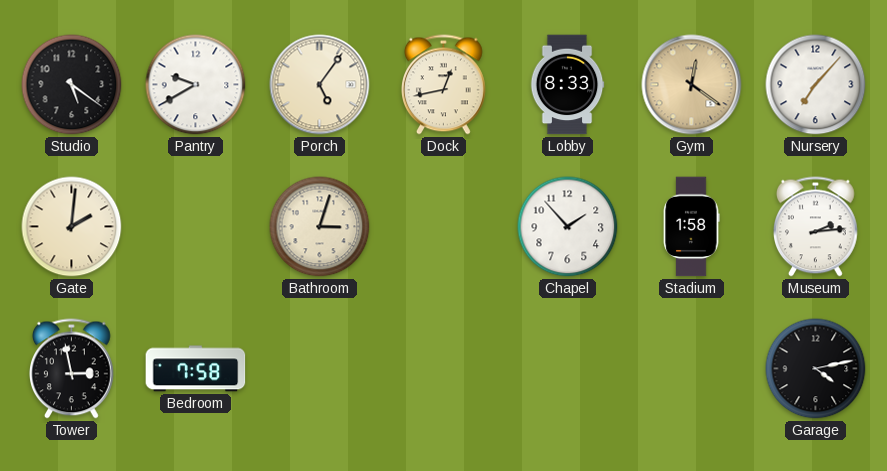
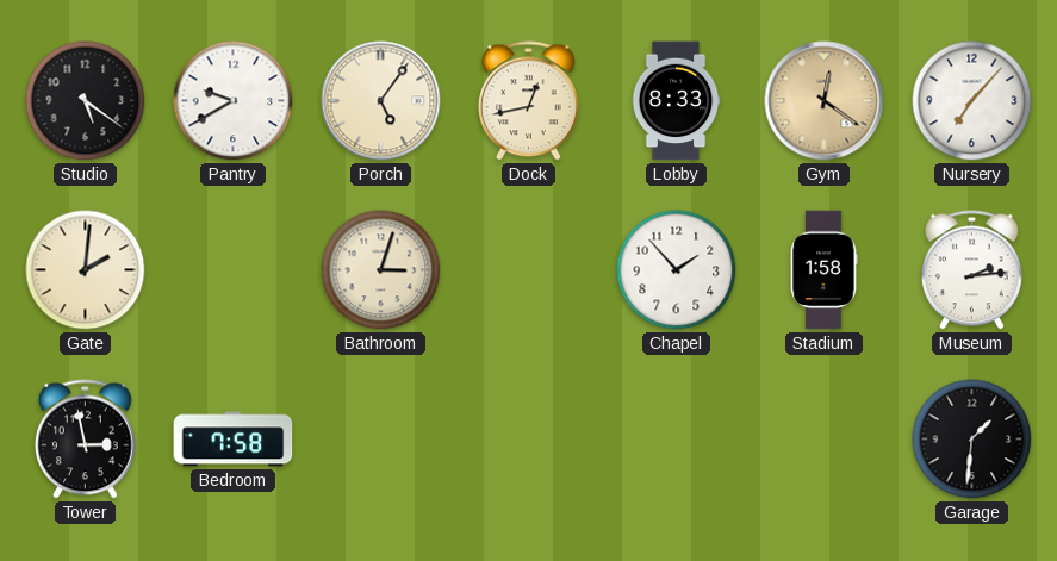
Garage: 4:13 -> 1:31
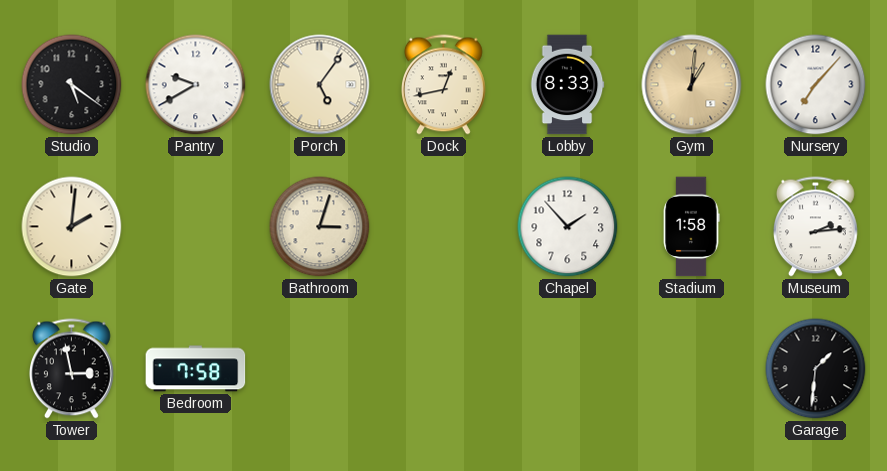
Gym: 12:21 -> 1:01
